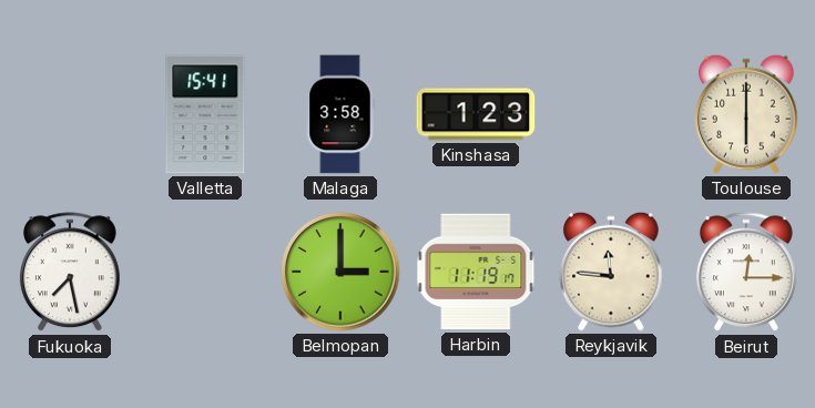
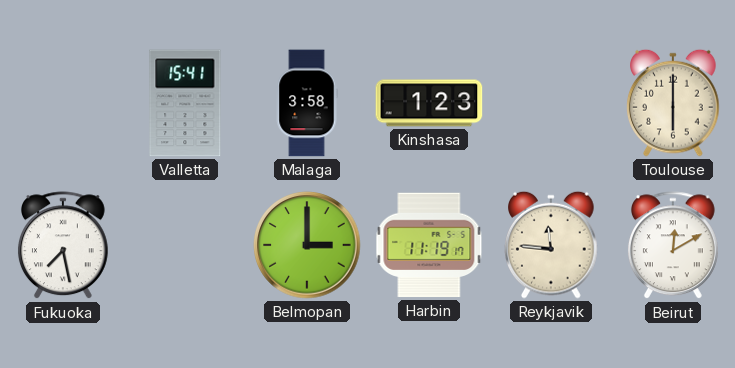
Beirut: 12:15 -> 12:10
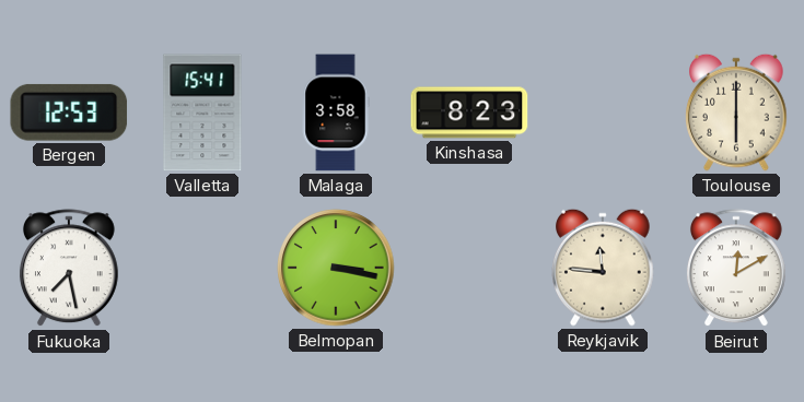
Bergen: none -> 12:53
Kinshasa: 1:23 -> 8:23
Belmopan: 3:00 -> 3:17
Harbin: 11:19 -> none
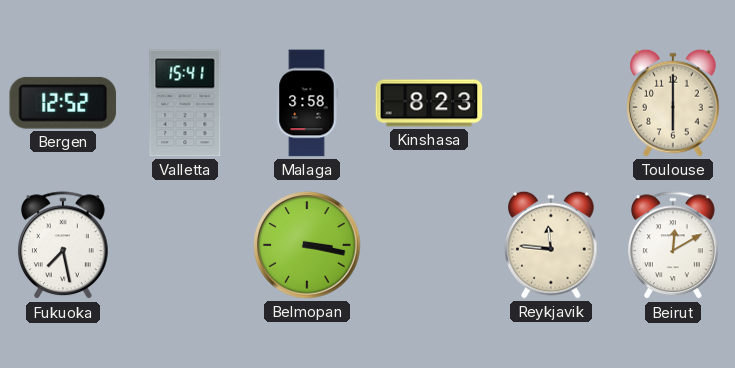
Bergen: 12:53 -> 12:52
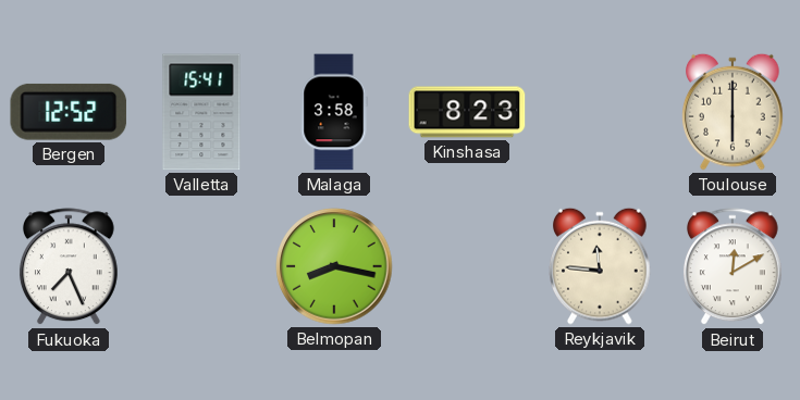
Fukuoka: 7:28 -> 7:26
Belmopan: 3:17 -> 8:17
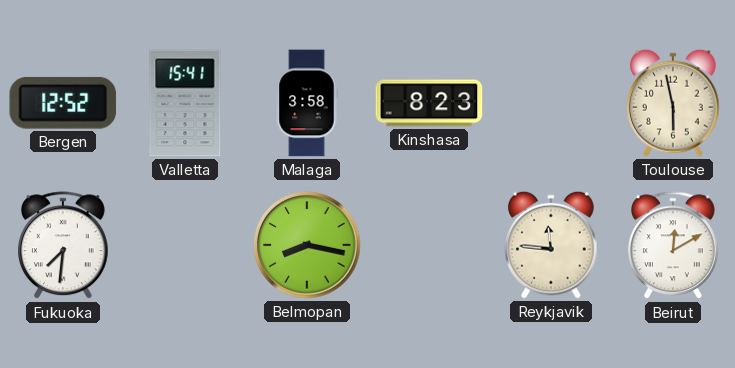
Toulouse: 6:00 -> 5:58
Fukuoka: 7:26 -> 7:31
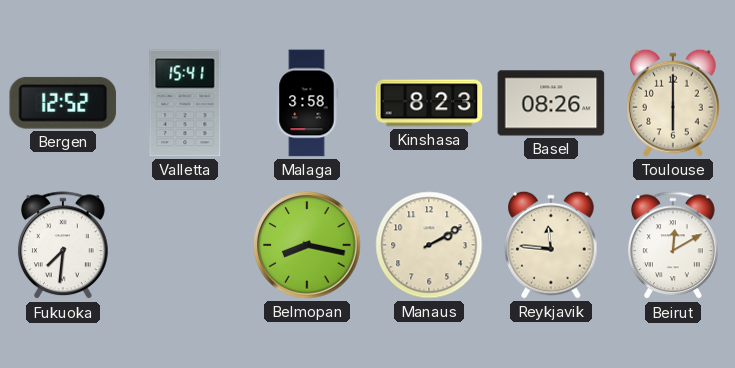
Basel: none -> 08:26
Toulouse: 5:58 -> 6:00
Manaus: none -> 2:10
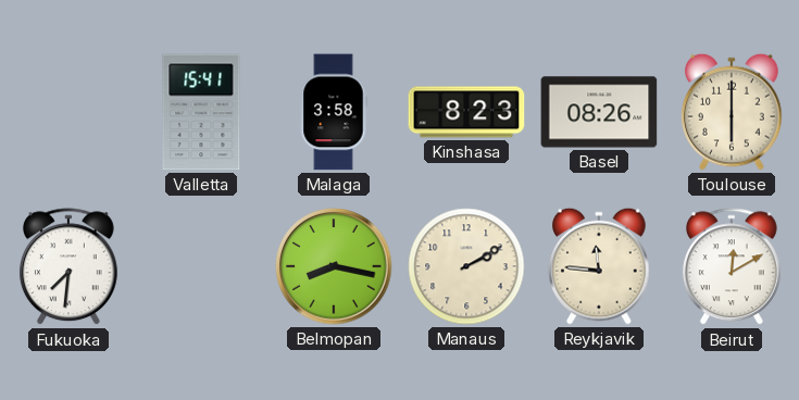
Bergen: 12:52 -> none
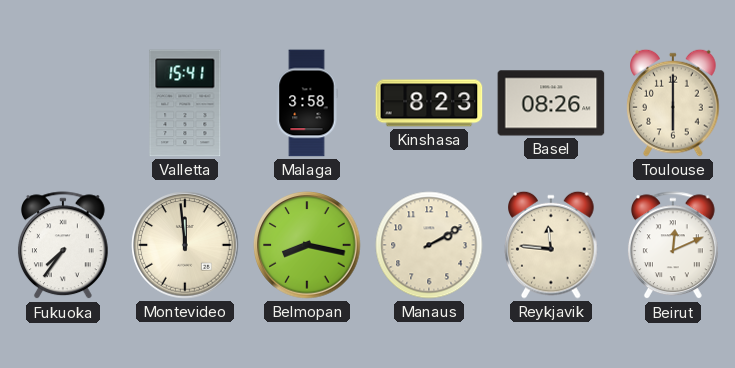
Fukuoka: 7:31 -> 7:36
Montevideo: none -> 11:59
Beirut: 12:10 -> 12:11
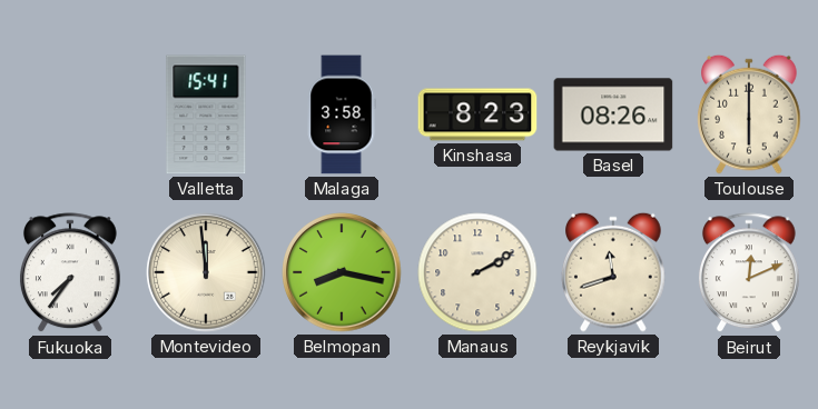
Reykjavik: 11:46 -> 11:42
